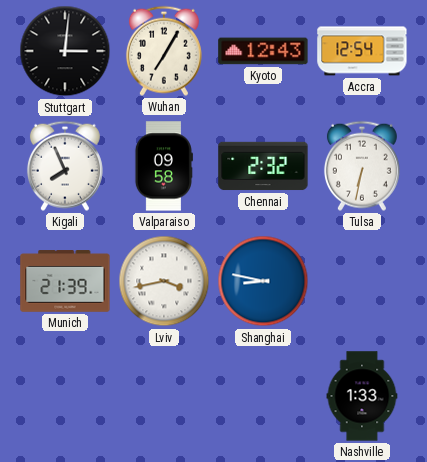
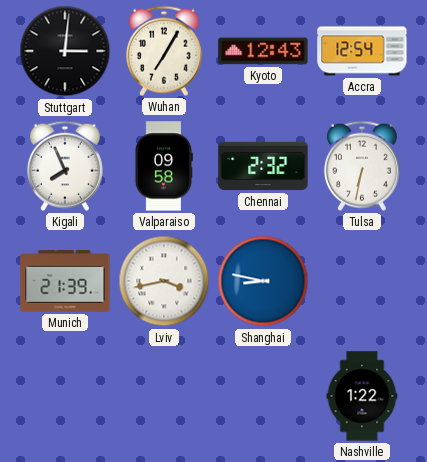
Nashville: 1:33 -> 1:22
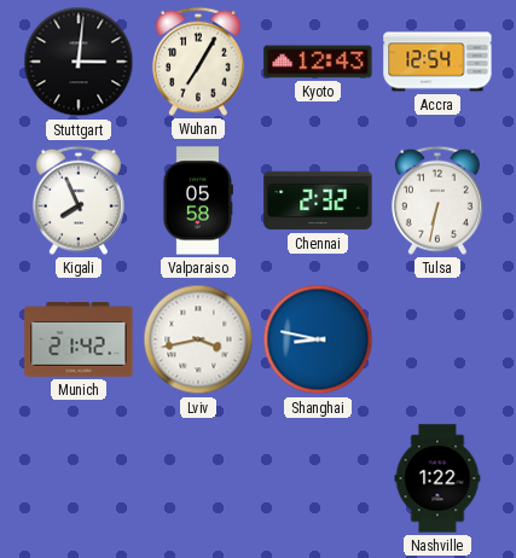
Valparaiso: 09:58 -> 05:58
Munich: 21:39 -> 21:42
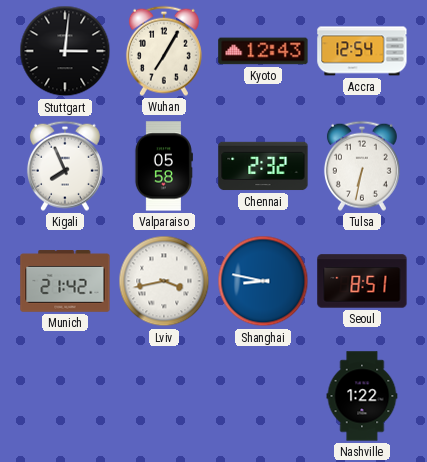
Seoul: none -> 8:51
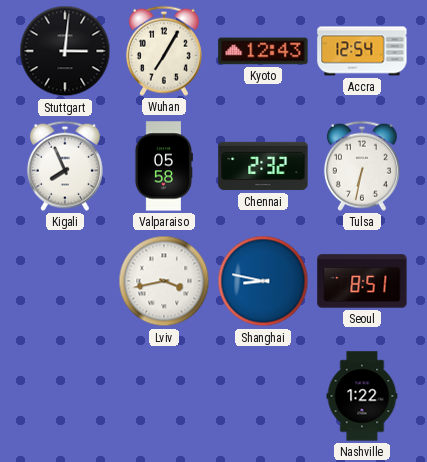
Munich: 21:42 -> none
